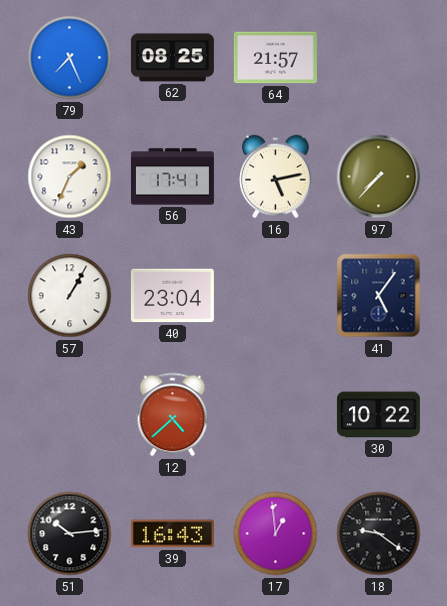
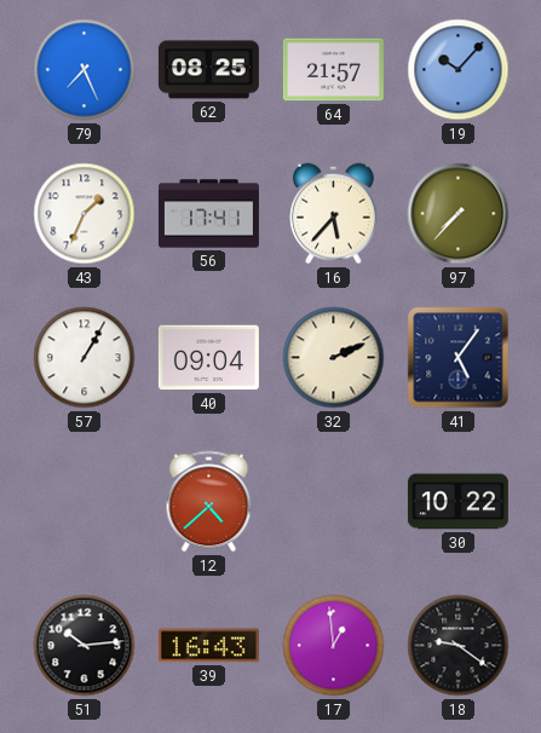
19: none -> 10:07
16: 5:13 -> 5:37
40: 23:04 -> 09:04
32: none -> 2:11
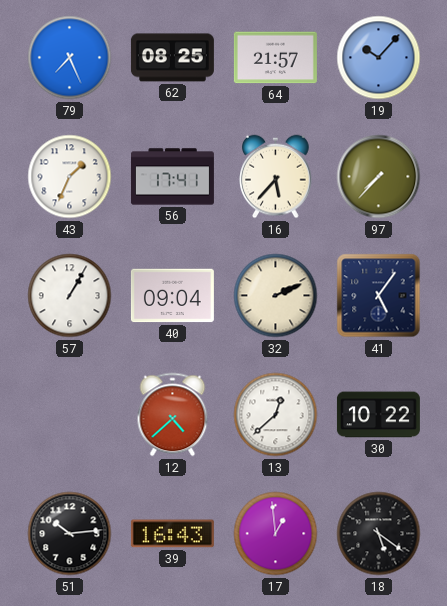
13: none -> 12:38
18: 9:21 -> 5:21
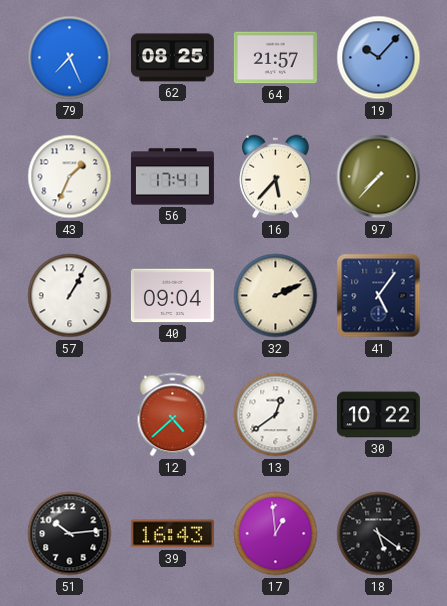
13: 12:38 -> 12:39
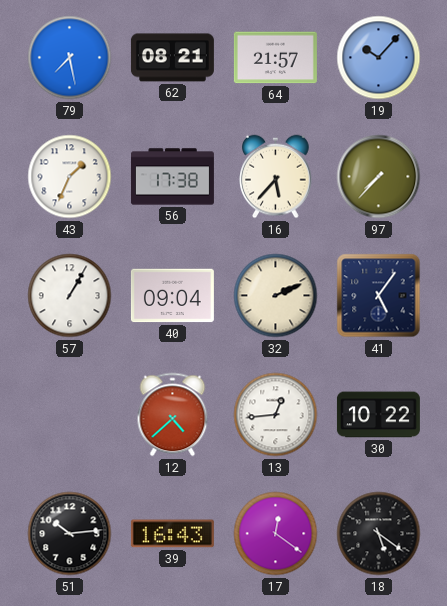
79: 7:26 -> 7:28
62: 08:25 -> 08:21
56: 17:41 -> 17:38
13: 12:39 -> 12:44
17: 12:59 -> 12:21
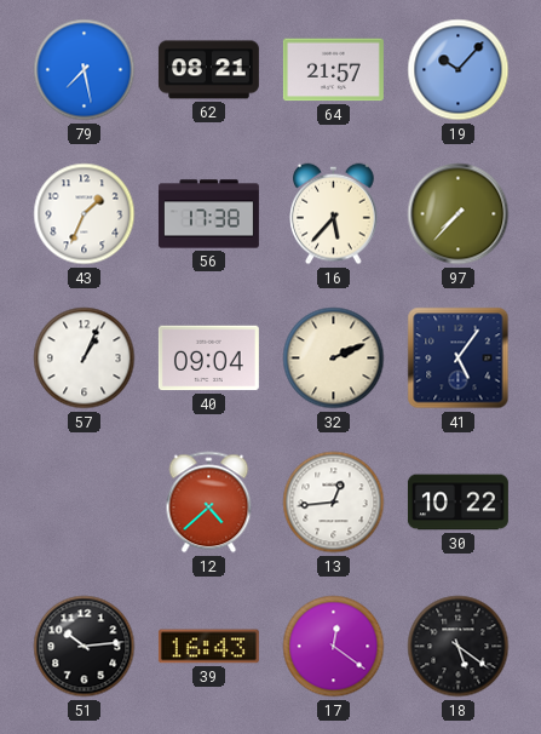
57: 1:05 -> 1:04
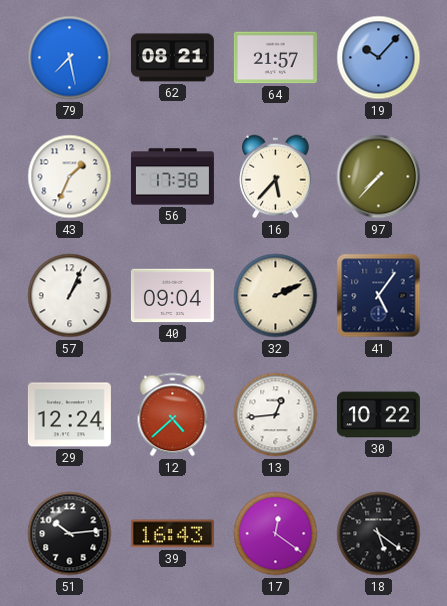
29: none -> 12:24
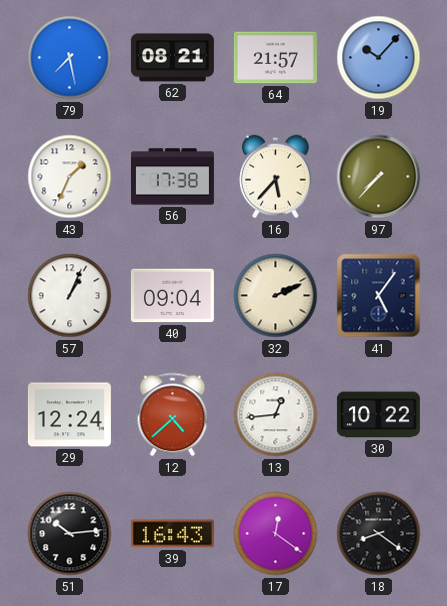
18: 5:21 -> 8:21
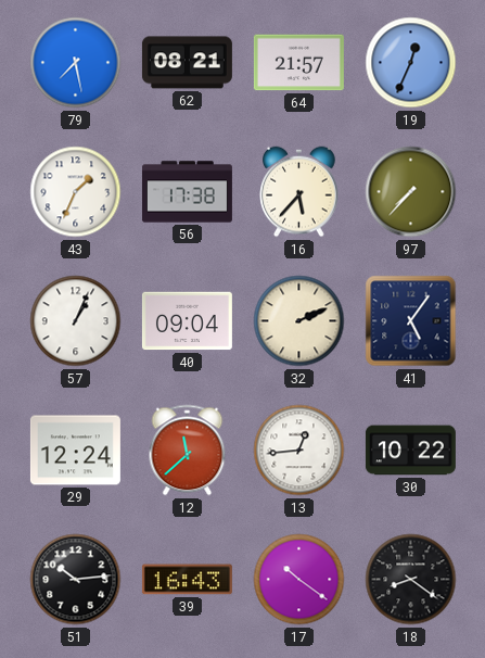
19: 10:07 -> 12:34
12: 4:38 -> 11:38
17: 12:21 -> 10:21
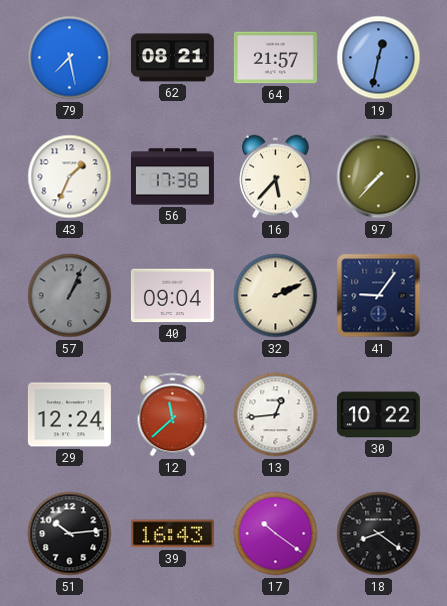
19: 12:34 -> 12:32
57 dial: white -> grey
41: 5:06 -> 9:06
